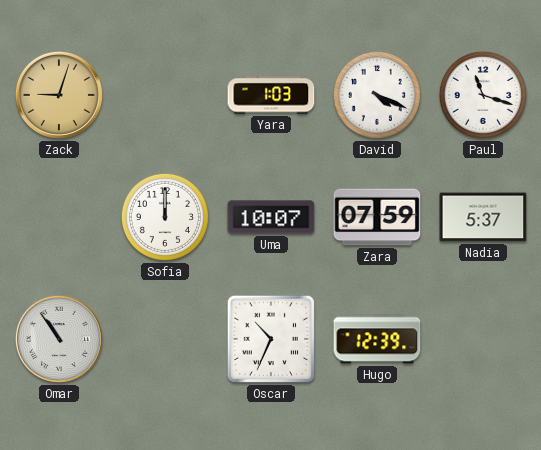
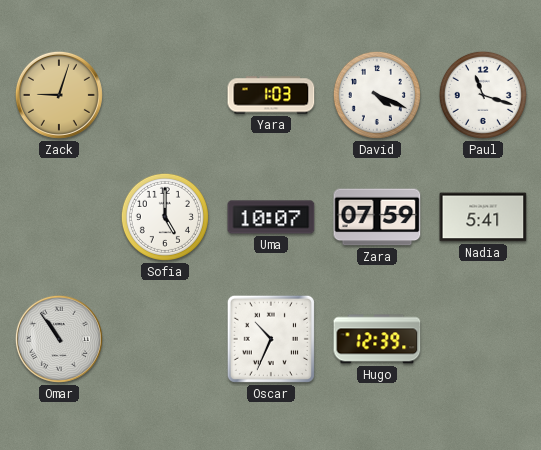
Sofia: 12:00 -> 5:00
Nadia: 5:37 -> 5:41
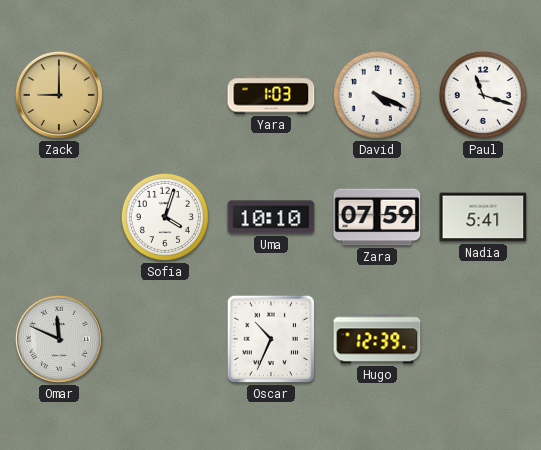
Zack: 9:03 -> 9:00
Sofia: 5:00 -> 4:03
Uma: 10:07 -> 10:10
Omar: 10:54 -> 11:49
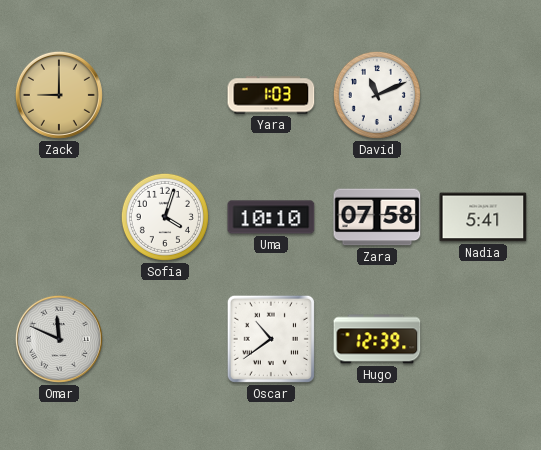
David: 4:19 -> 11:11
Paul: 11:18 -> none
Zara: 07:59 -> 07:58
Oscar: 10:34 -> 10:39
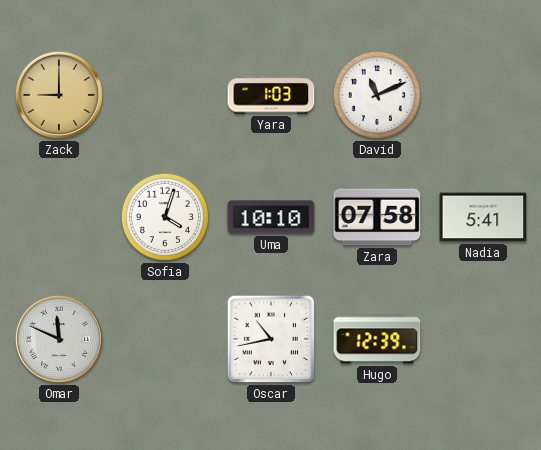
Oscar: 10:39 -> 10:43
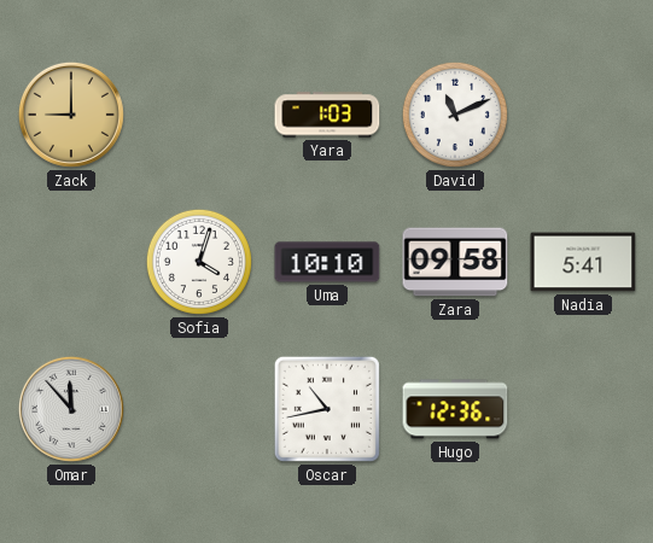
Zara: 07:58 -> 09:58
Omar: 11:49 -> 11:53
Hugo: 12:39 -> 12:36
